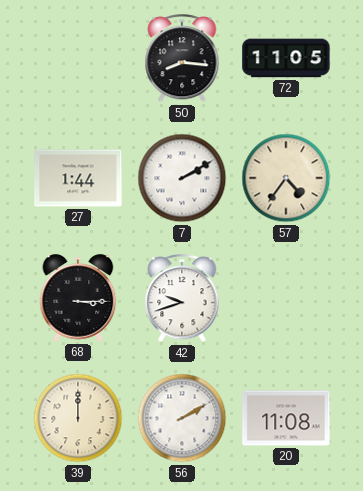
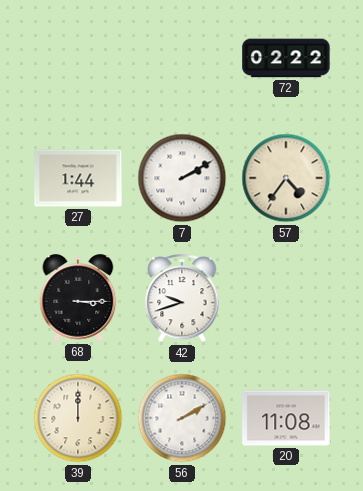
50: 8:16 -> none
72: 11:05 -> 02:22
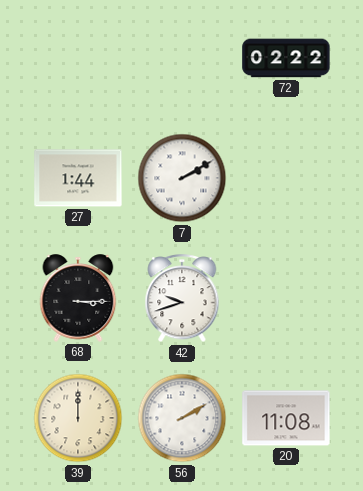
57: 4:36 -> none
